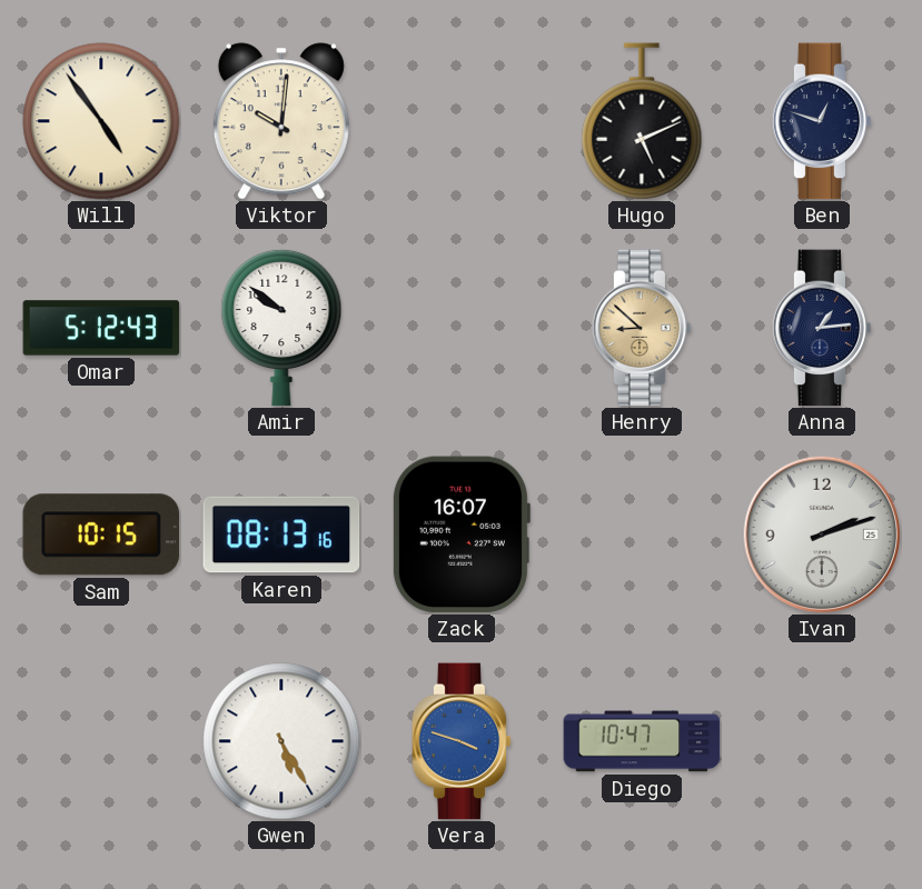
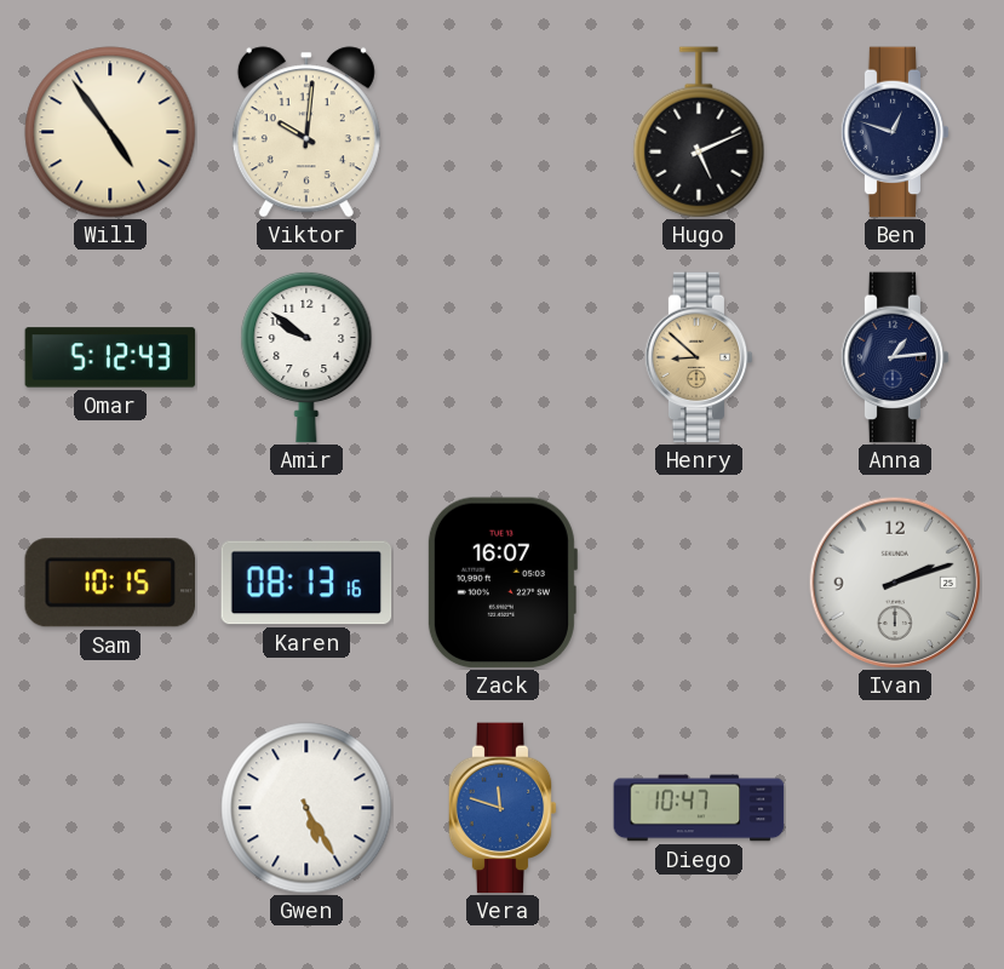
Vera: 3:48 -> 11:48
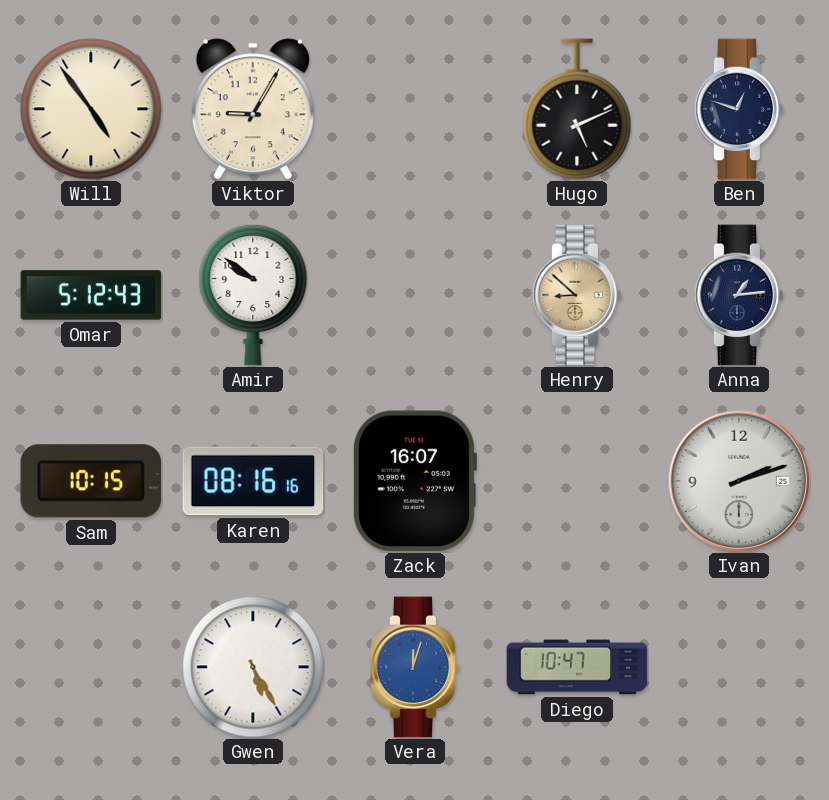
Viktor: 10:01 -> 9:05
Karen: 08:13 -> 08:16
Vera: 11:48 -> 12:03
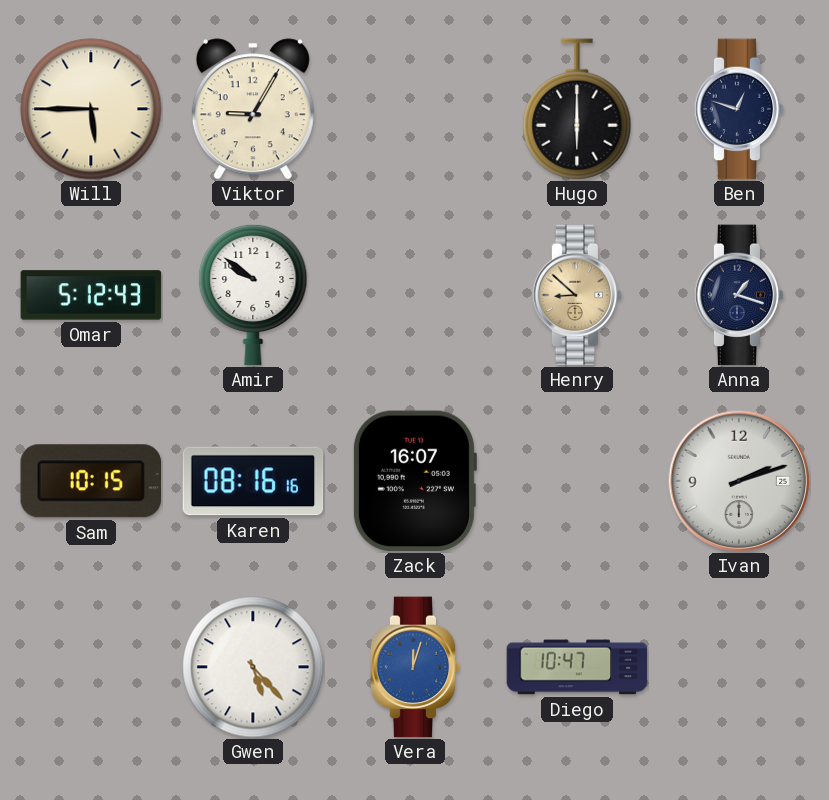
Will: 4:54 -> 5:45
Hugo: 5:11 -> 6:00
Anna: 1:14 -> 1:18
Gwen: 5:25 -> 5:23
